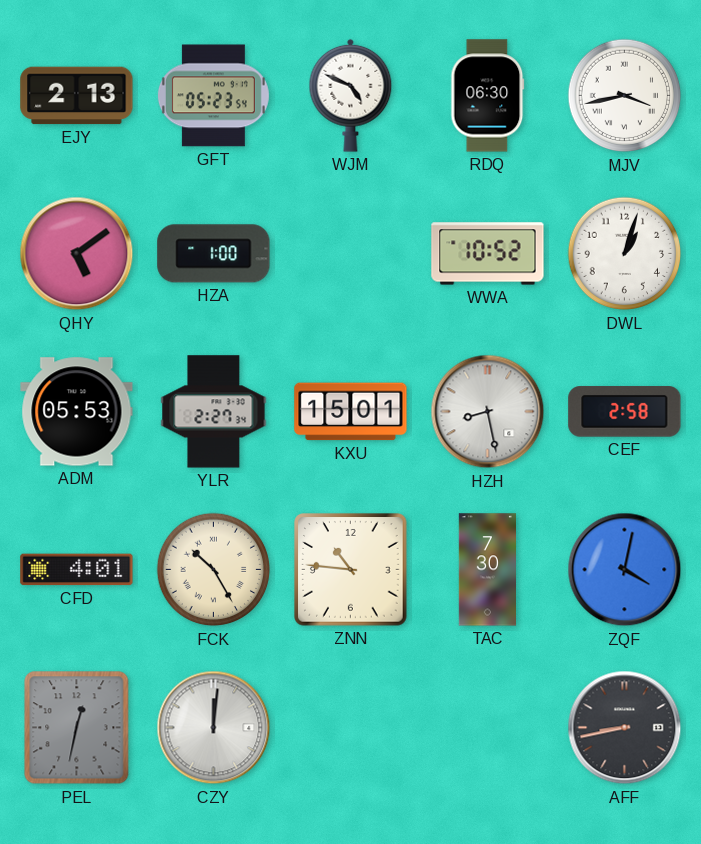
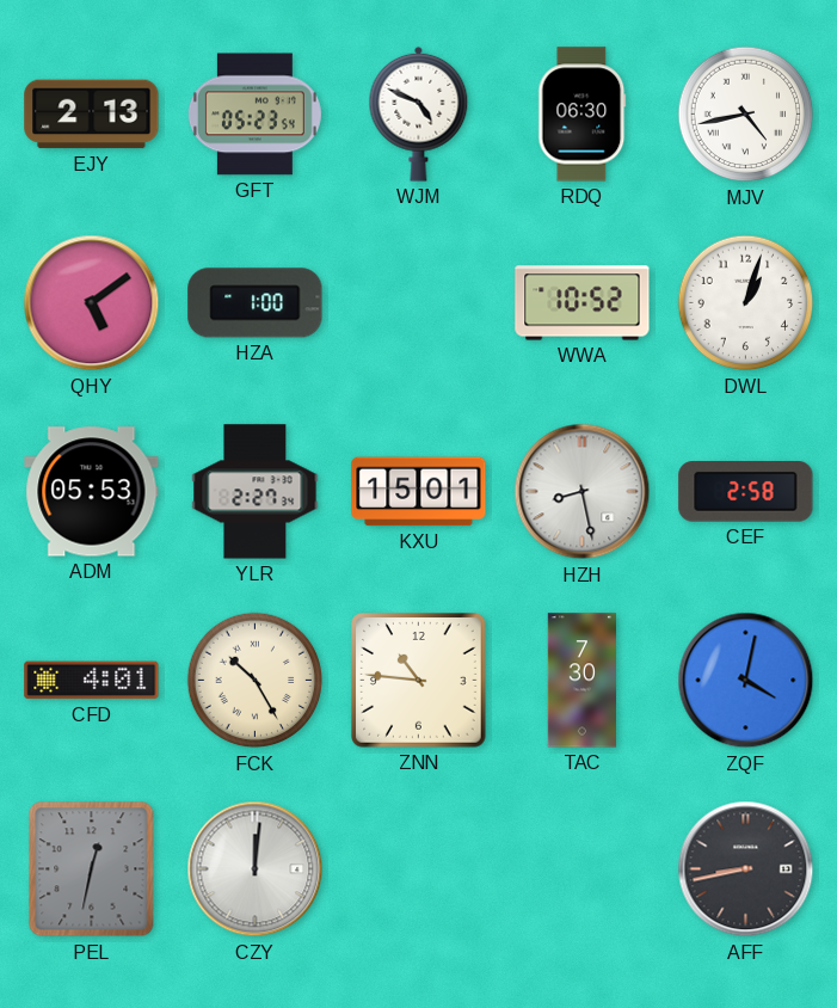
MJV: 3:43 -> 4:43
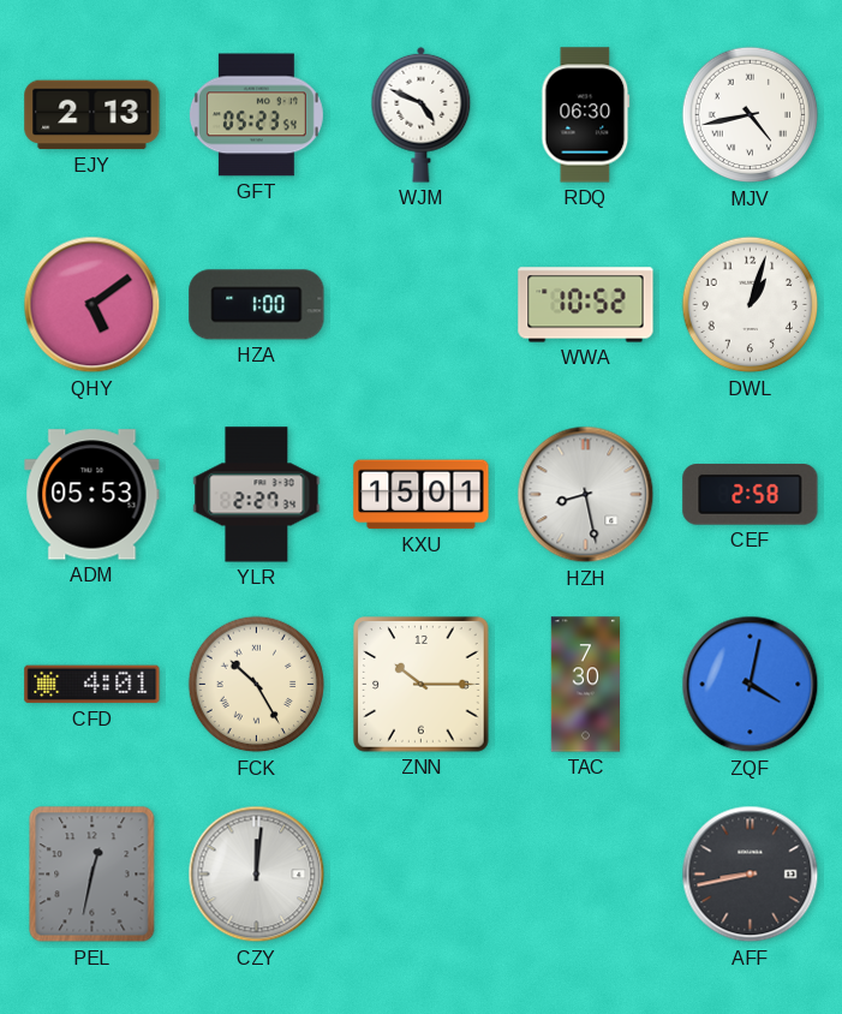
ZNN: 10:46 -> 10:15
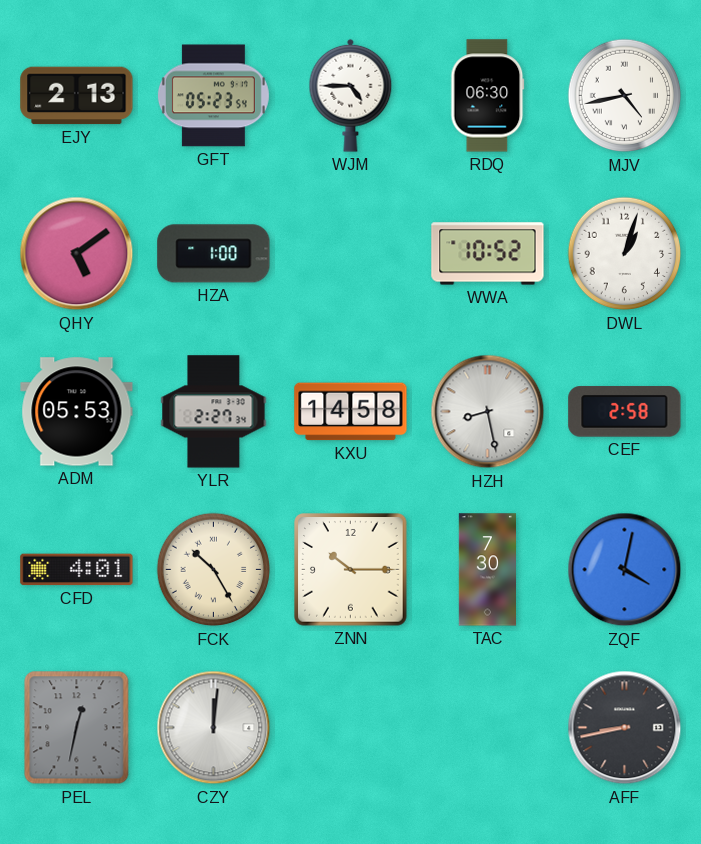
WJM: 4:49 -> 4:45
KXU: 15:01 -> 14:58
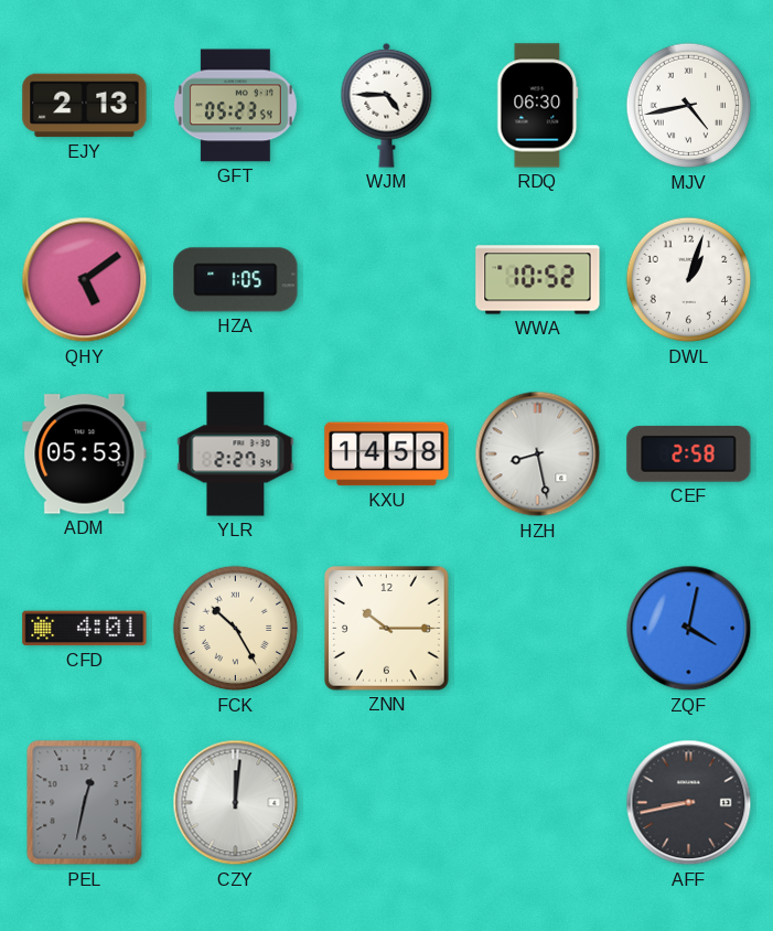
HZA: 1:00 -> 1:05
TAC: 7:30 -> none
